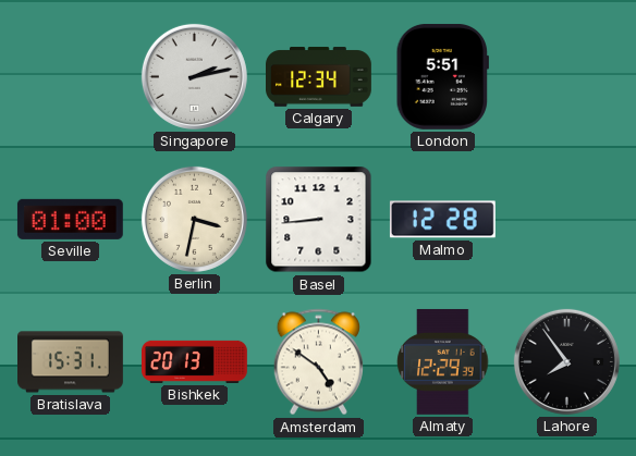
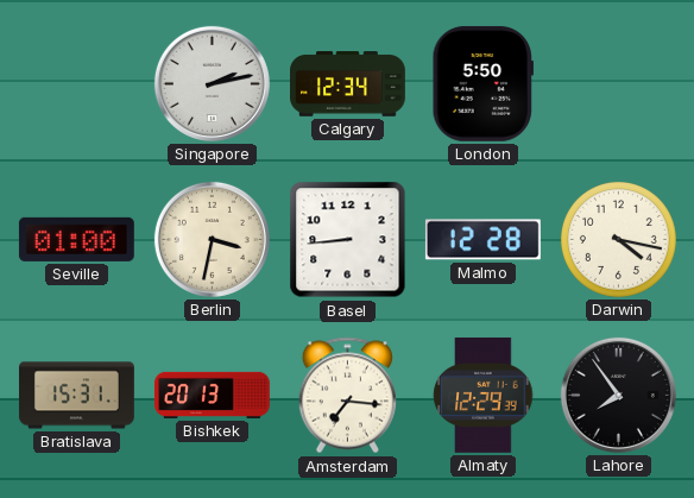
London: 5:51 -> 5:50
Darwin: none -> 4:17
Amsterdam: 4:51 -> 7:16
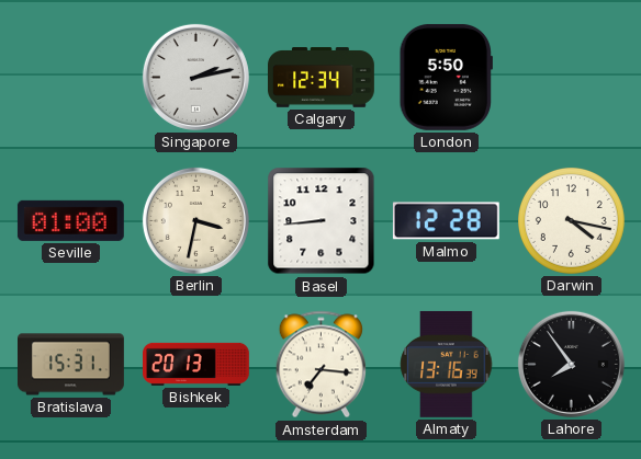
Almaty: 12:29 -> 13:16
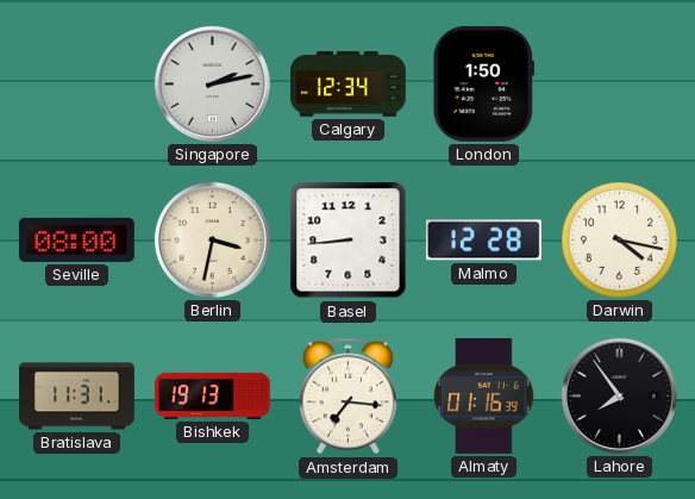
London: 5:50 -> 1:50
Seville: 01:00 -> 08:00
Bratislava: 15:31 -> 11:31
Bishkek: 20:13 -> 19:13
Almaty: 13:16 -> 01:16
